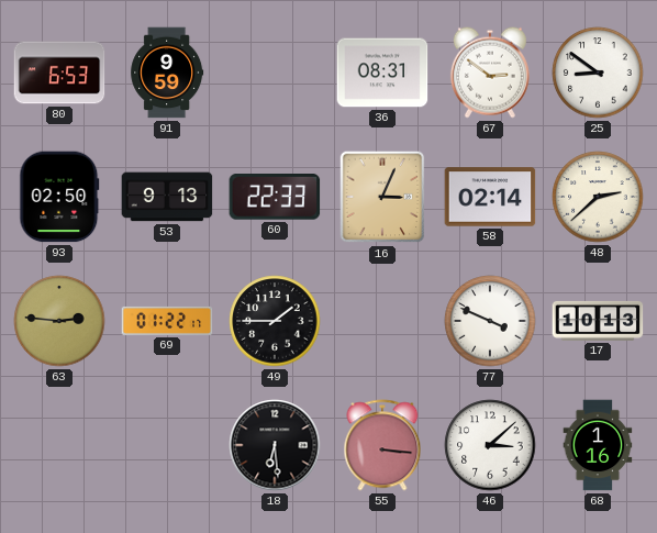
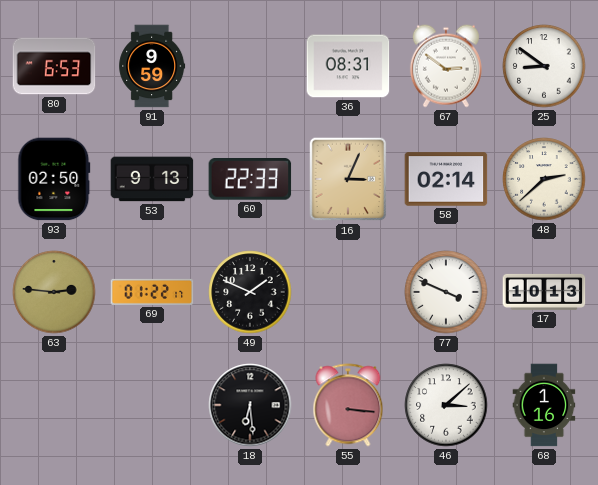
49: 1:45 -> 1:49
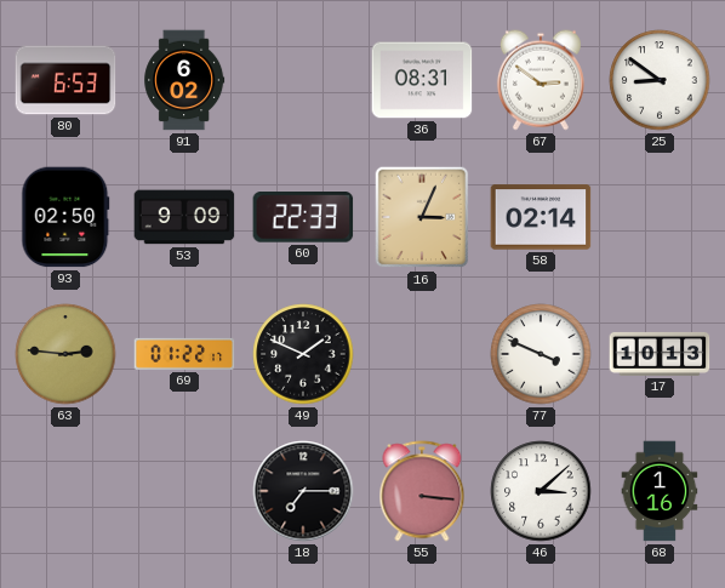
91: 9:59 -> 6:02
53: 9:13 -> 9:09
48: 2:38 -> none
18: 6:29 -> 7:15
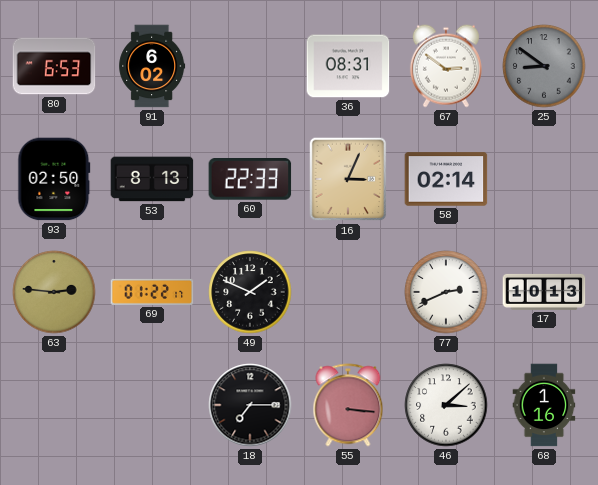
25 dial: white -> grey
53: 9:09 -> 8:13
77: 3:49 -> 2:41
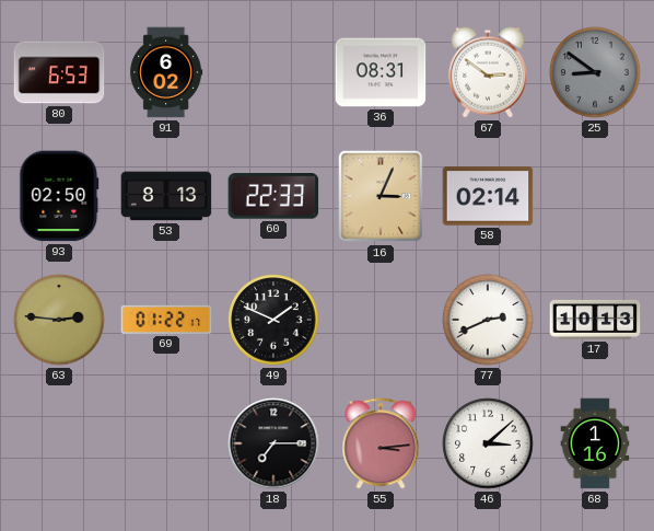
55: 3:16 -> 3:14
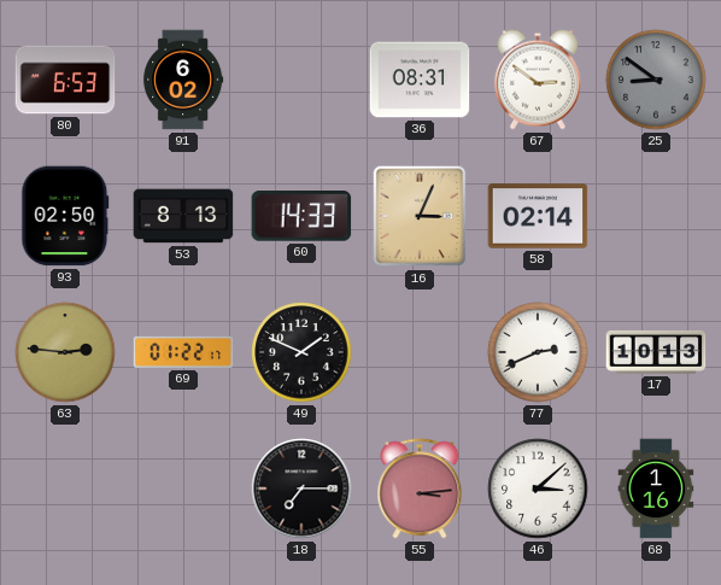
60: 22:33 -> 14:33
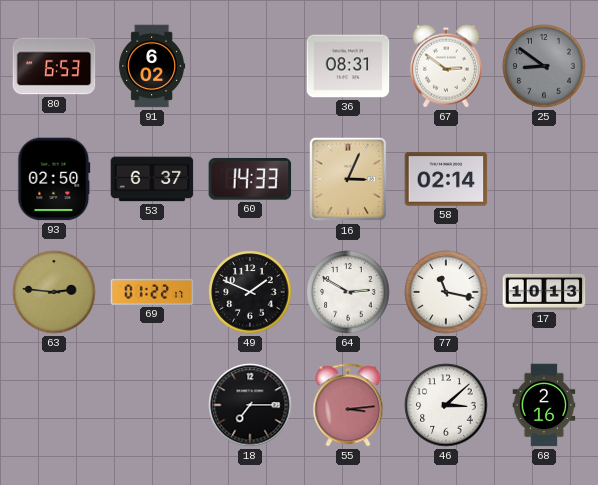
53: 8:13 -> 6:37
64: none -> 2:50
77: 2:41 -> 11:17
68: 1:16 -> 2:16
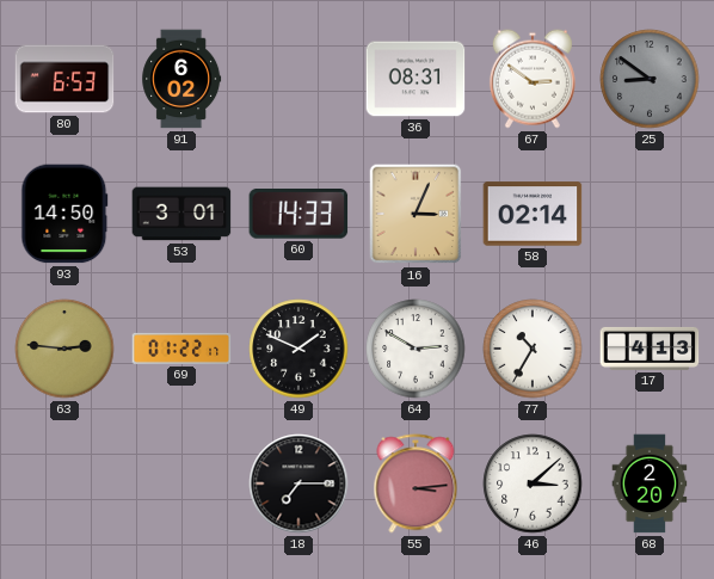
93: 02:50 -> 14:50
53: 6:37 -> 3:01
77: 11:17 -> 10:35
17: 10:13 -> 4:13
68: 2:16 -> 2:20
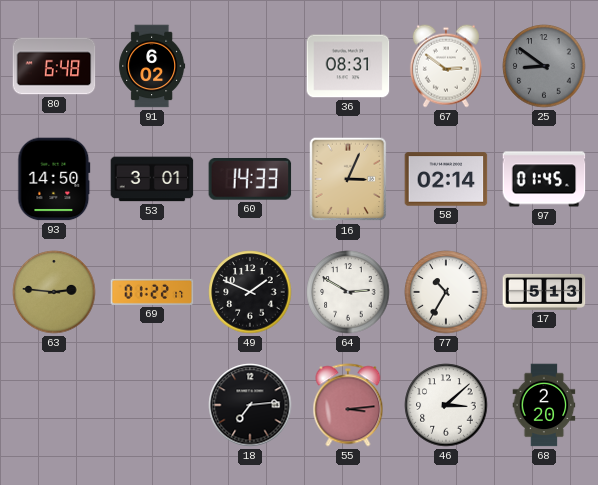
80: 6:53 -> 6:48
97: none -> 01:45
17: 4:13 -> 5:13
18: 7:15 -> 7:14
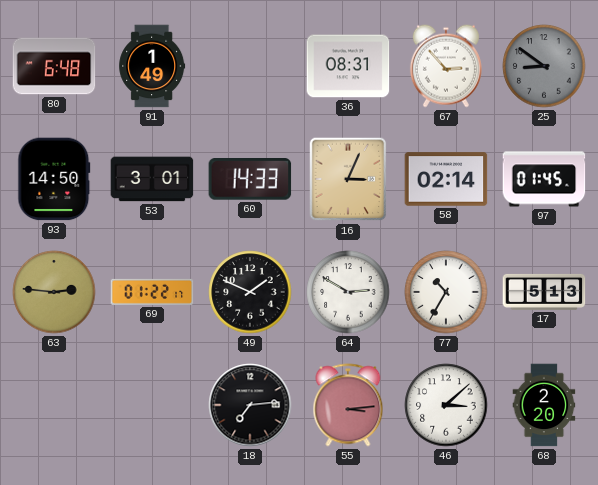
91: 6:02 -> 1:49
67: 2:51 -> 2:53
